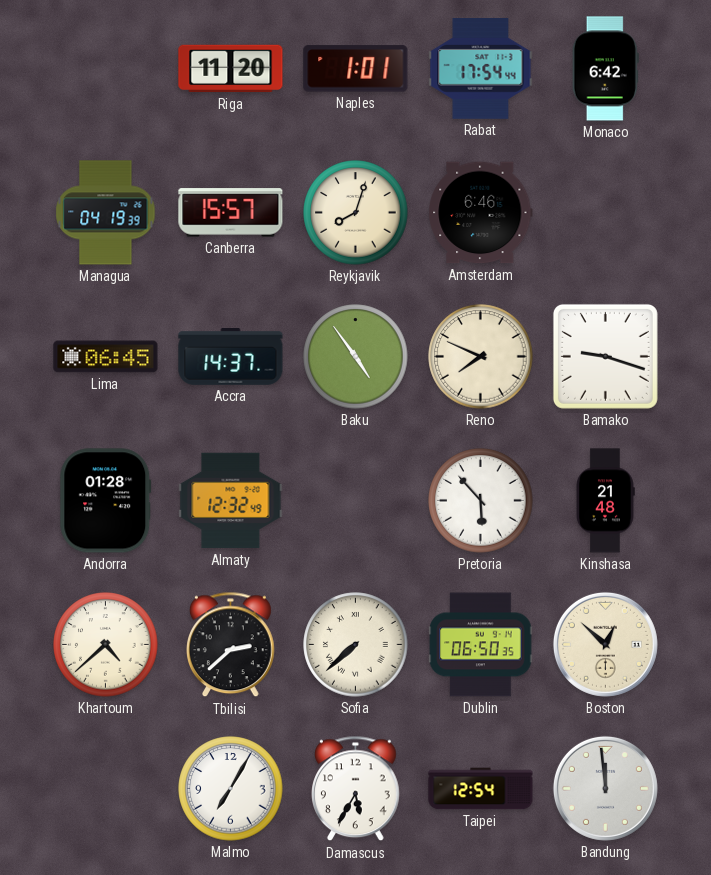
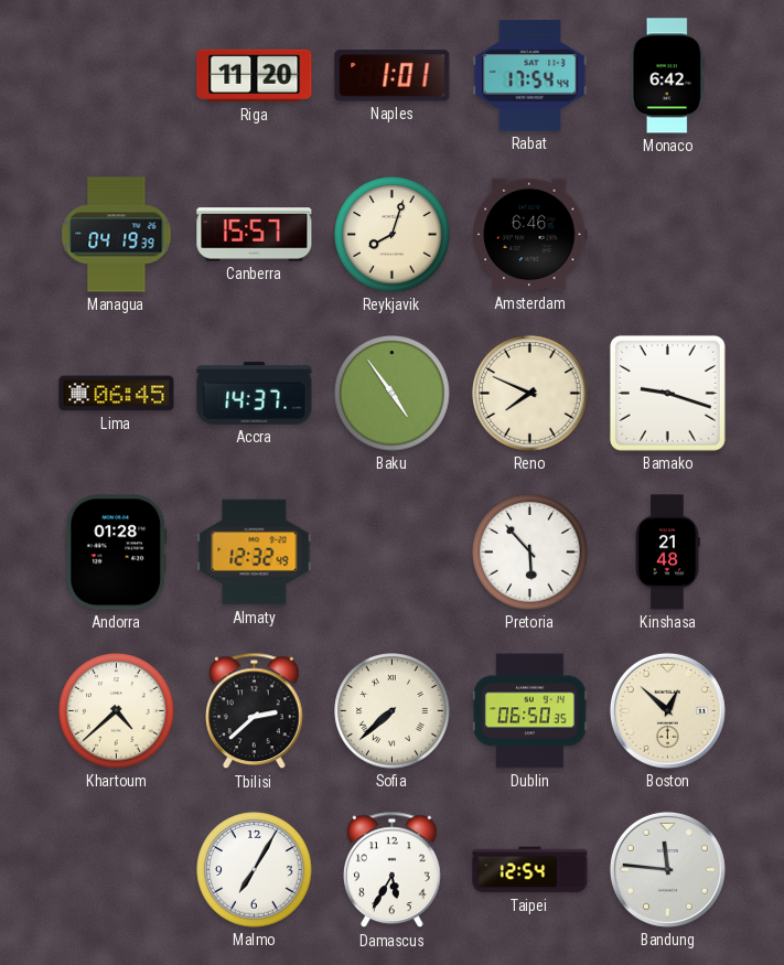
Bandung: 11:59 -> 11:46
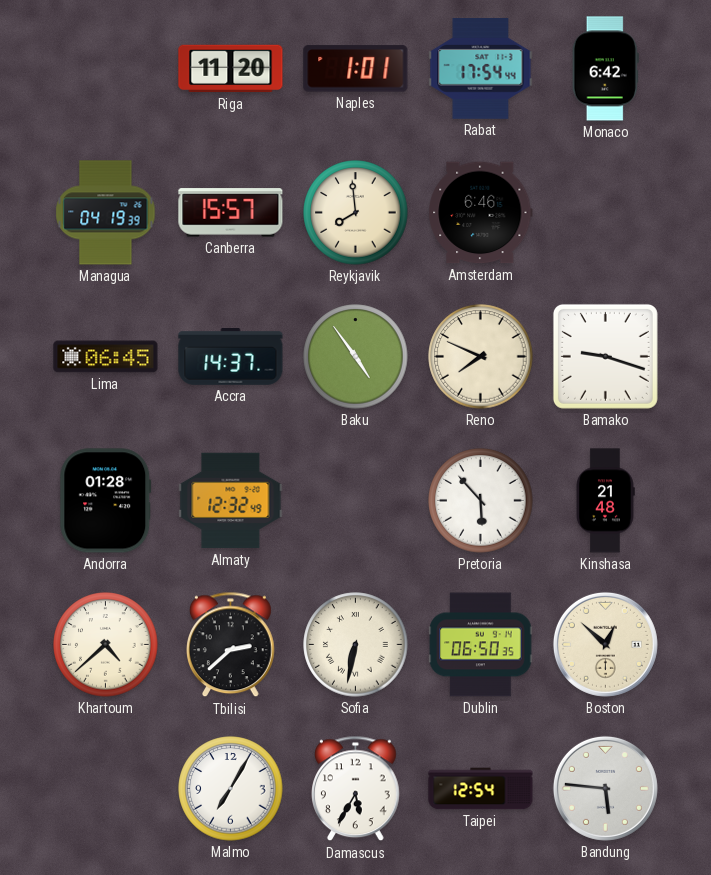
Reykjavik: 8:03 -> 7:59
Sofia: 7:38 -> 6:32
Bandung: 11:46 -> 5:46
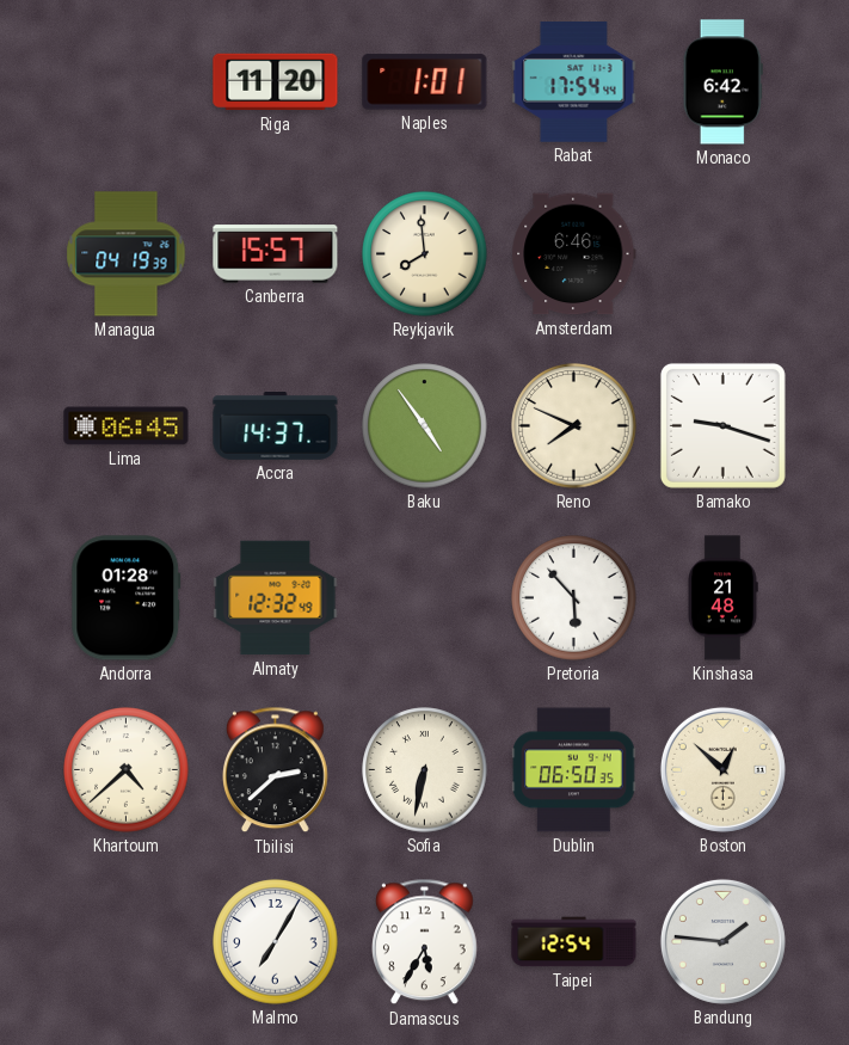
Bandung: 5:46 -> 1:46
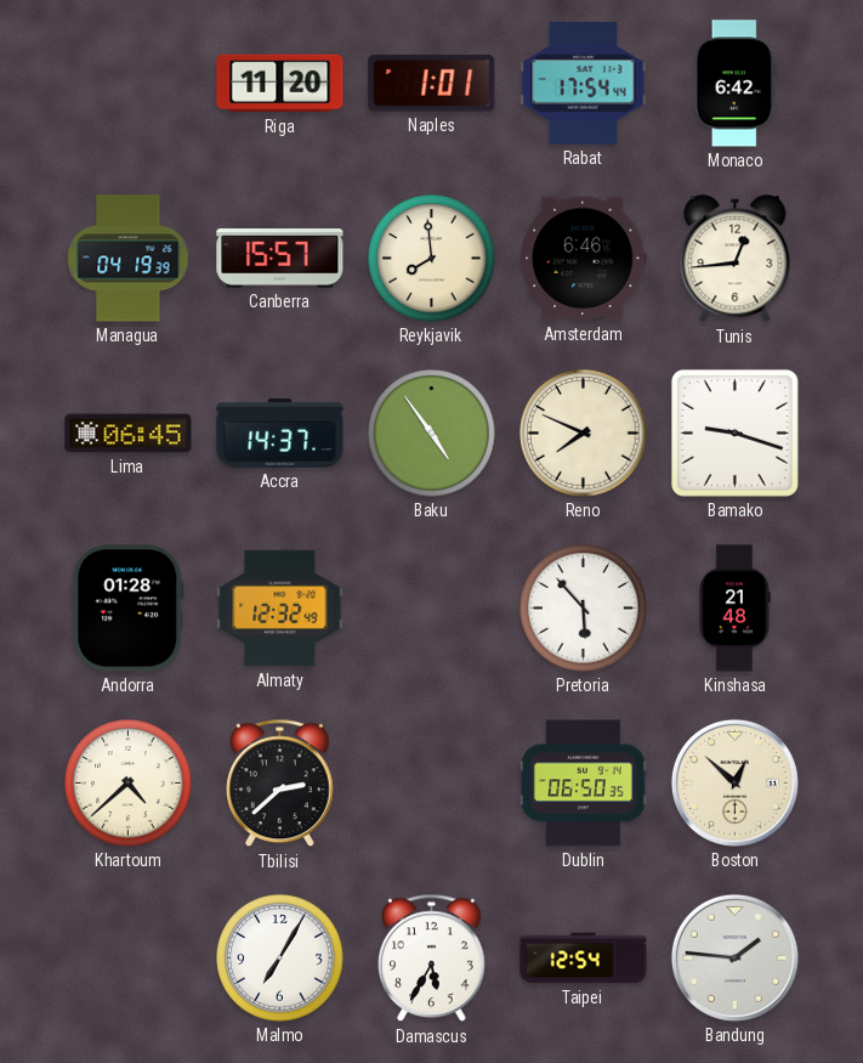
Tunis: none -> 12:44
Sofia: 6:32 -> none
